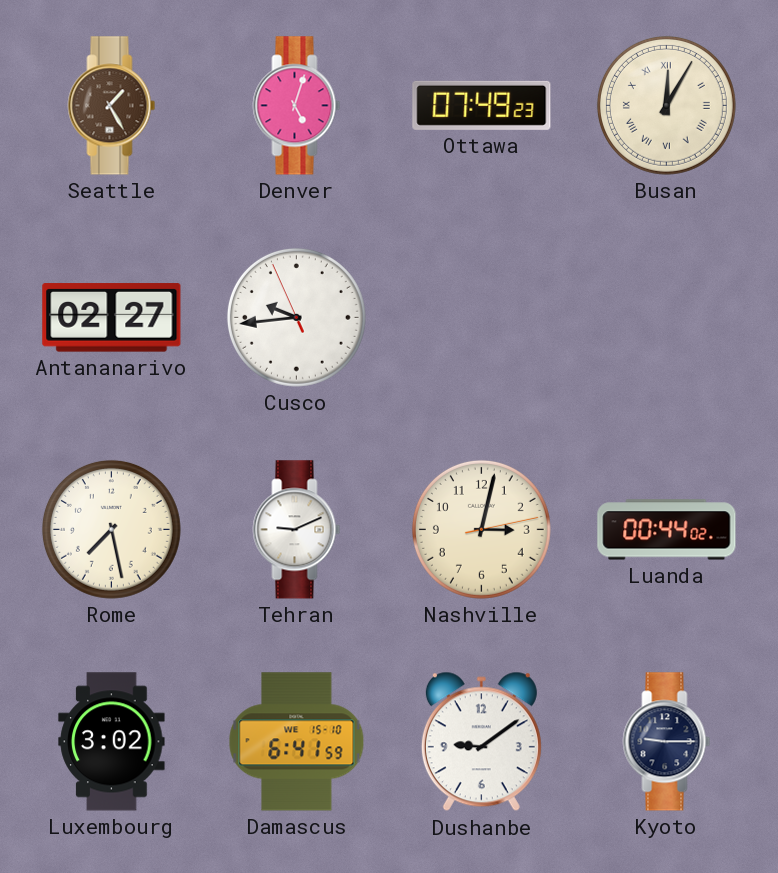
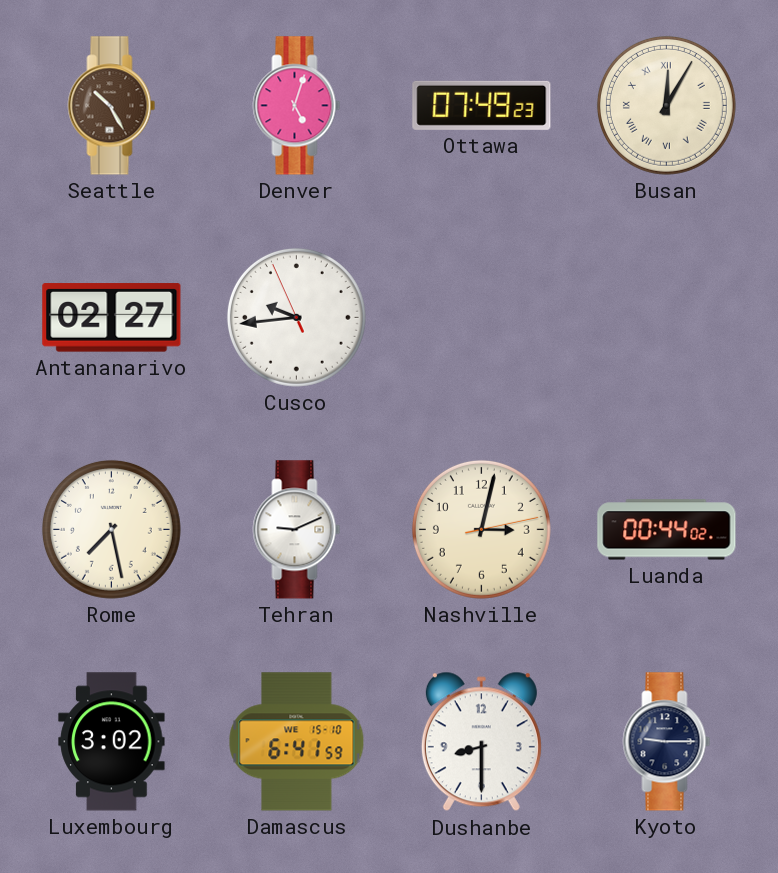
Seattle: 1:25 -> 10:25
Dushanbe: 9:09 -> 8:30
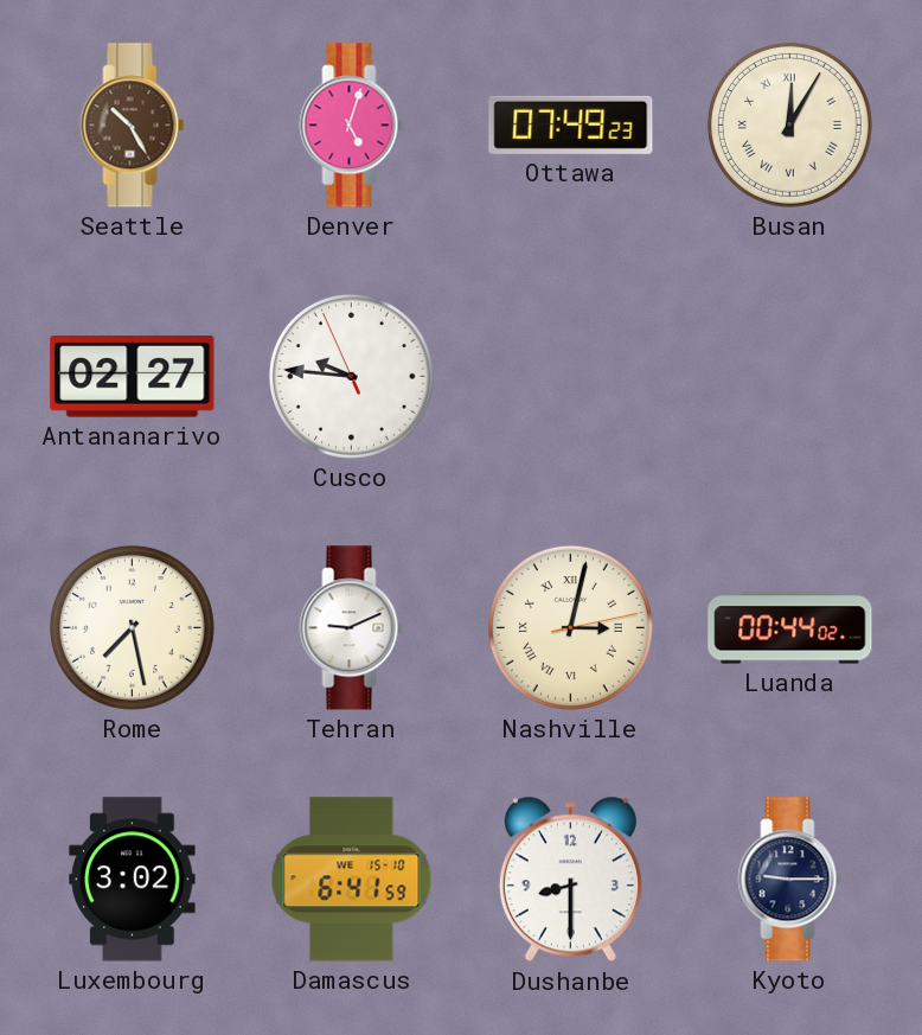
Cusco: 9:43 -> 9:45
Nashville numerals: Arabic -> Roman
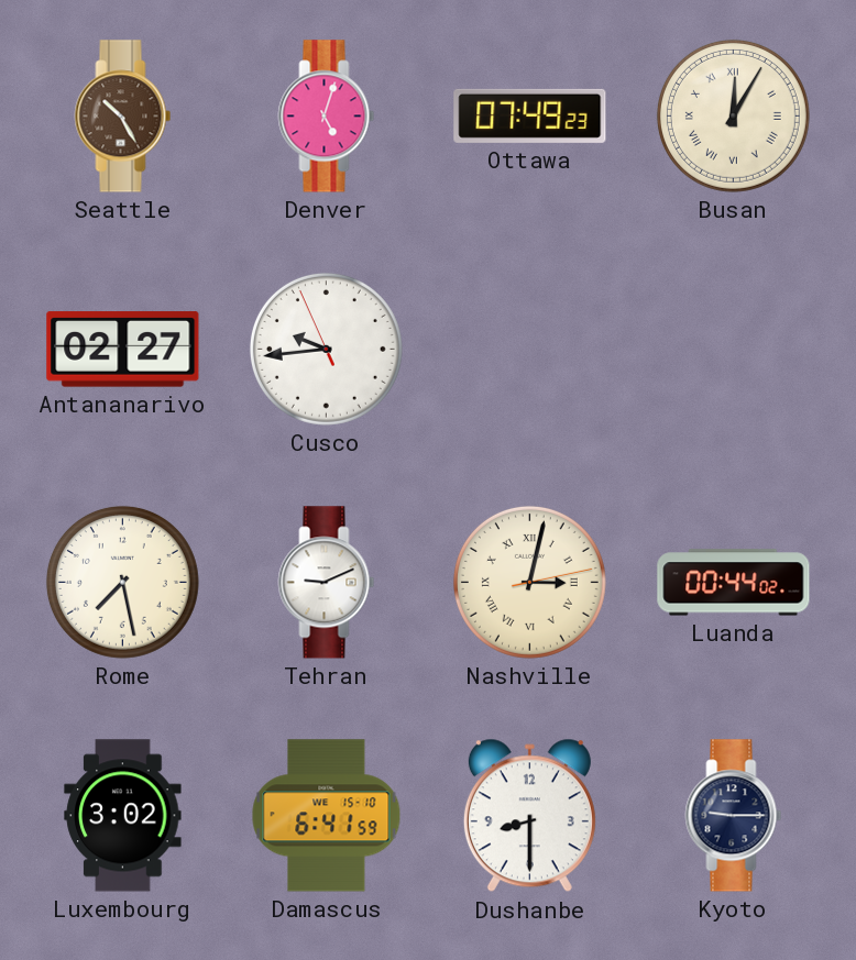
Cusco: 9:45 -> 9:43
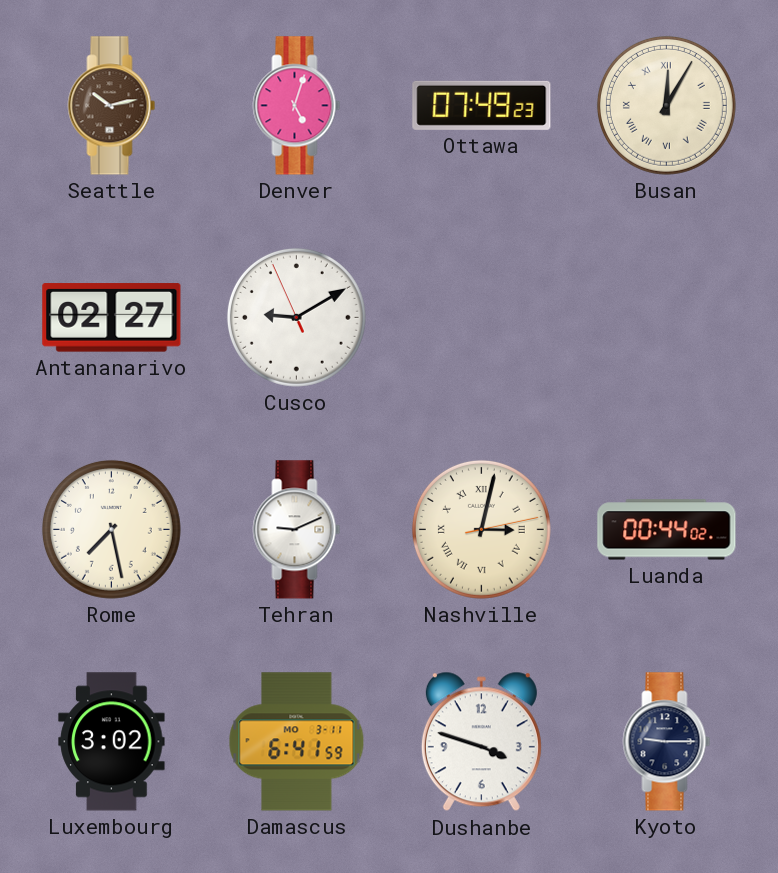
Seattle: 10:25 -> 10:13
Cusco: 9:43 -> 9:09
Damascus date: WE 15-10 -> MO 3-11
Dushanbe: 8:30 -> 3:48
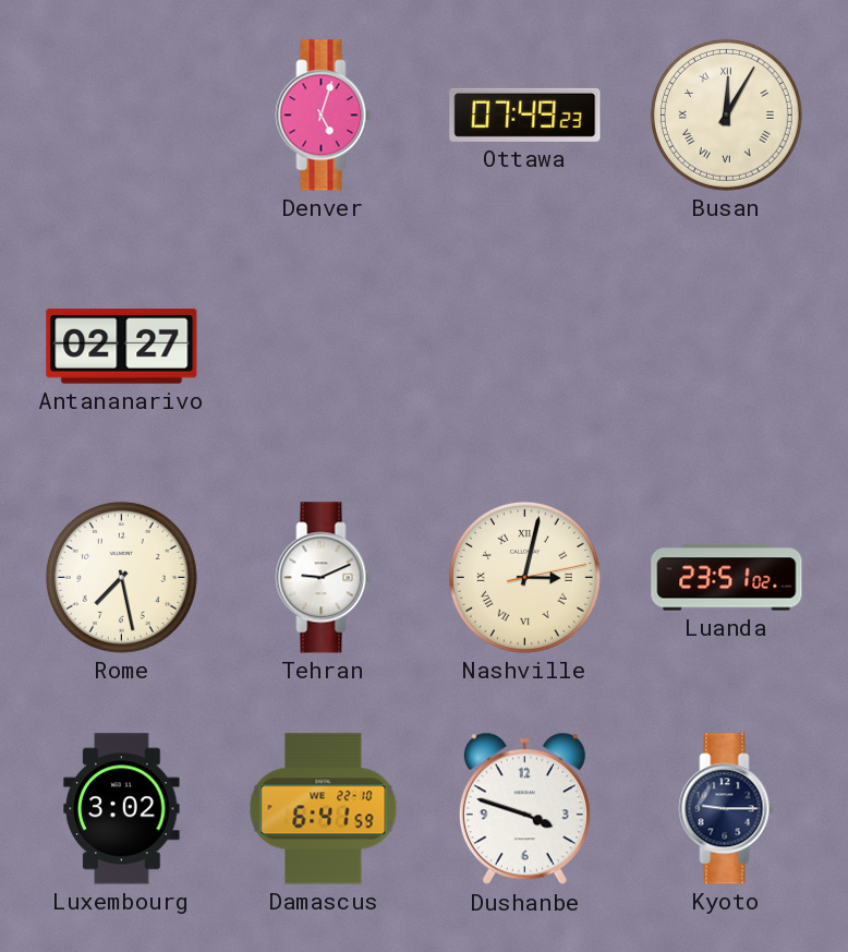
Seattle: 10:13 -> none
Cusco: 9:09 -> none
Luanda: 00:44 -> 23:51
Damascus date: MO 3-11 -> WE 22-10
